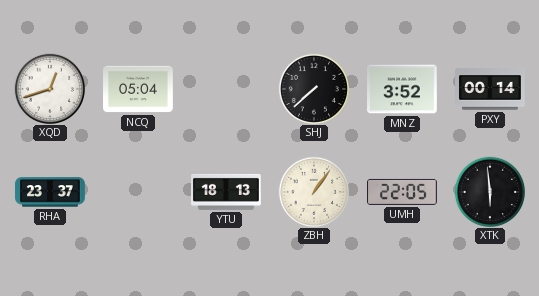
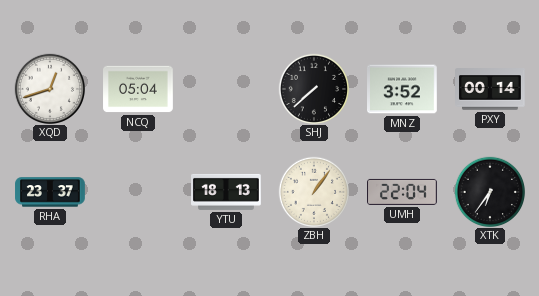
UMH: 22:05 -> 22:04
XTK: 5:59 -> 6:36
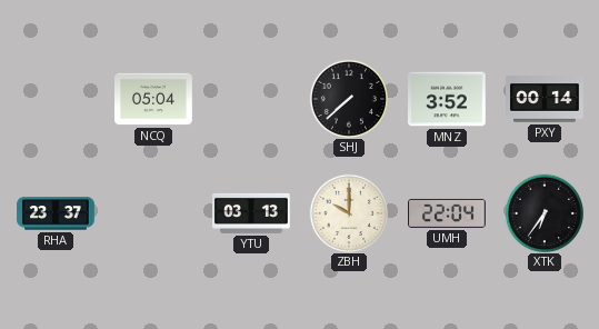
XQD: 12:42 -> none
YTU: 18:13 -> 03:13
ZBH: 1:06 -> 10:00
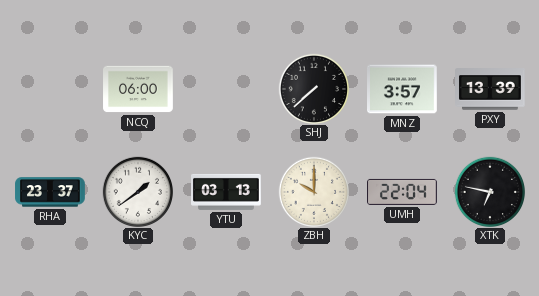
NCQ: 05:04 -> 06:00
MNZ: 3:52 -> 3:57
PXY: 00:14 -> 13:39
KYC: none -> 1:39
XTK: 6:36 -> 6:47
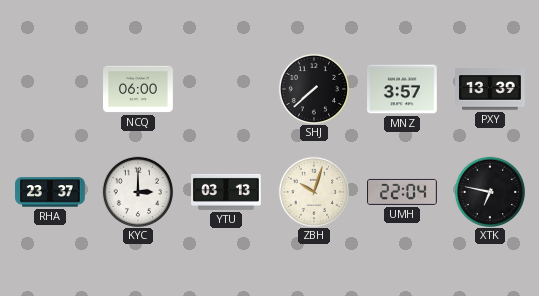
KYC: 1:39 -> 3:00
ZBH: 10:00 -> 10:03
